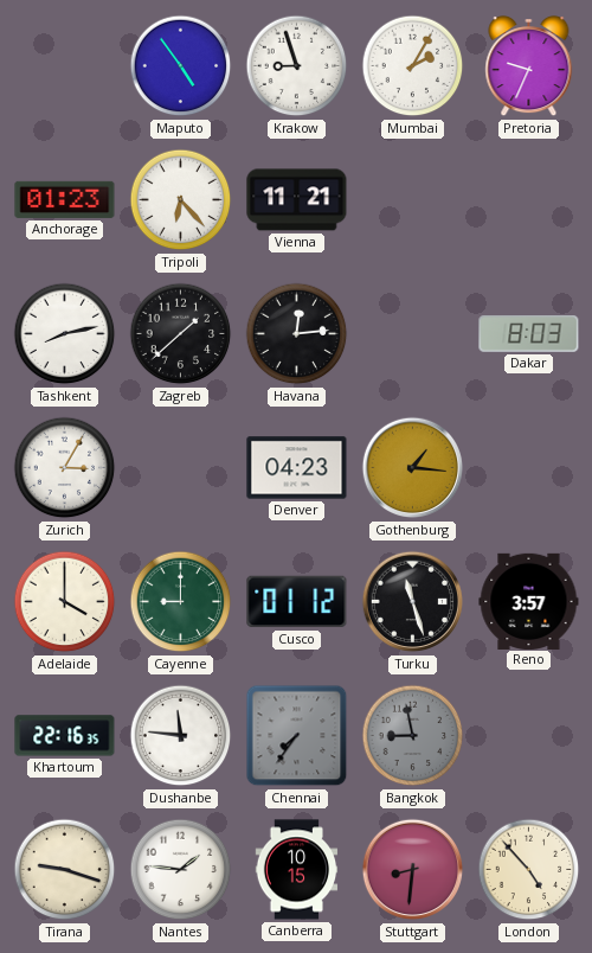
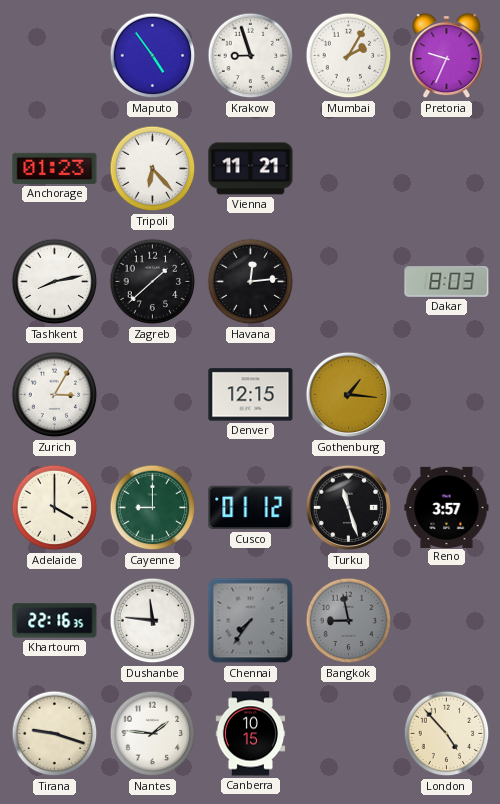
Denver: 04:23 -> 12:15
Stuttgart: 8:31 -> none
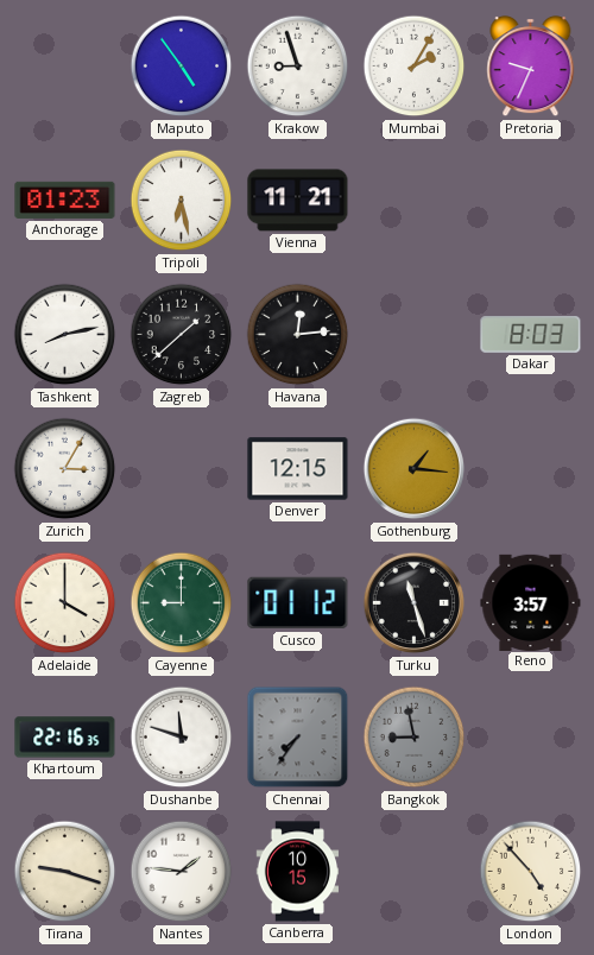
Tripoli: 6:23 -> 6:28
Dushanbe: 11:46 -> 11:48
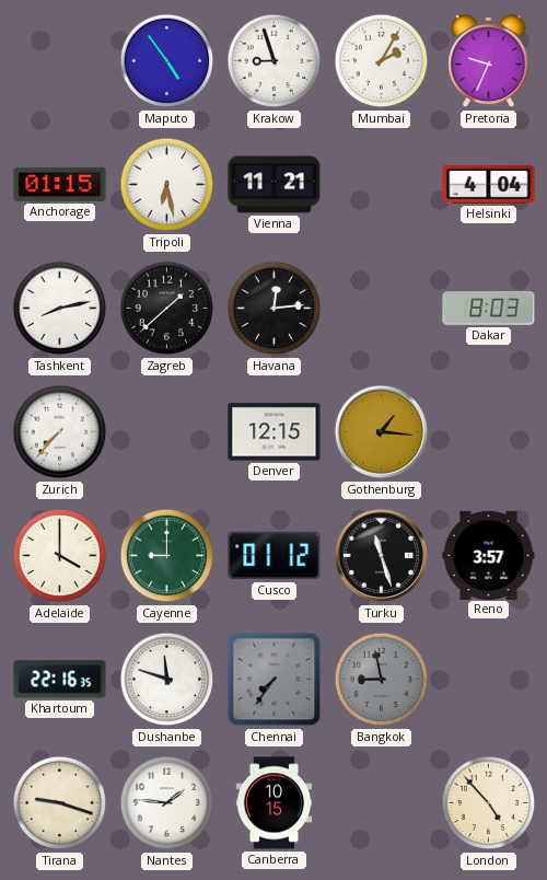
Anchorage: 01:23 -> 01:15
Helsinki: none -> 4:04
Zurich: 3:05 -> 7:37
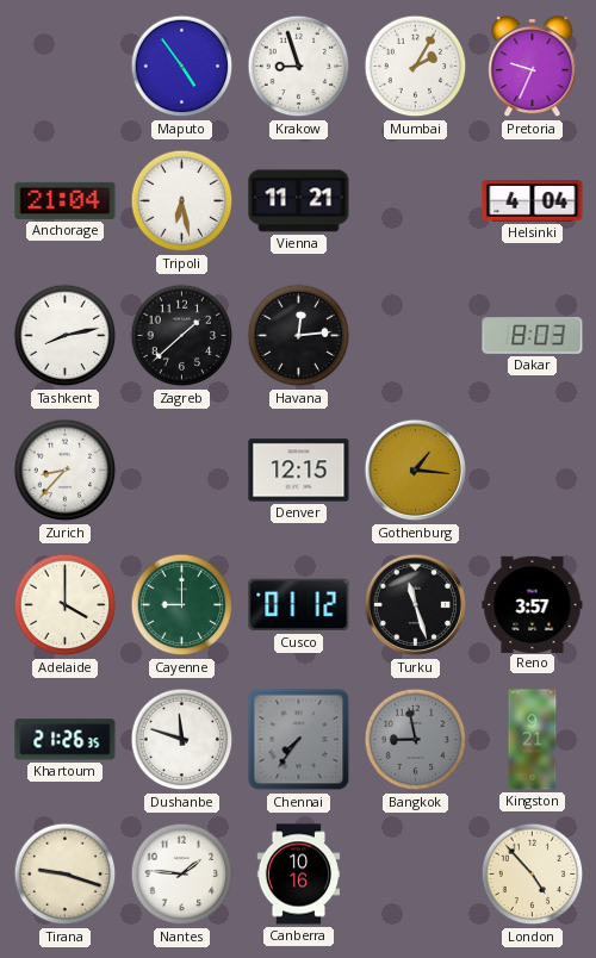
Anchorage: 01:15 -> 21:04
Zurich: 7:37 -> 8:37
Khartoum: 22:16 -> 21:26
Kingston: none -> 9:21
Canberra: 10:15 -> 10:16
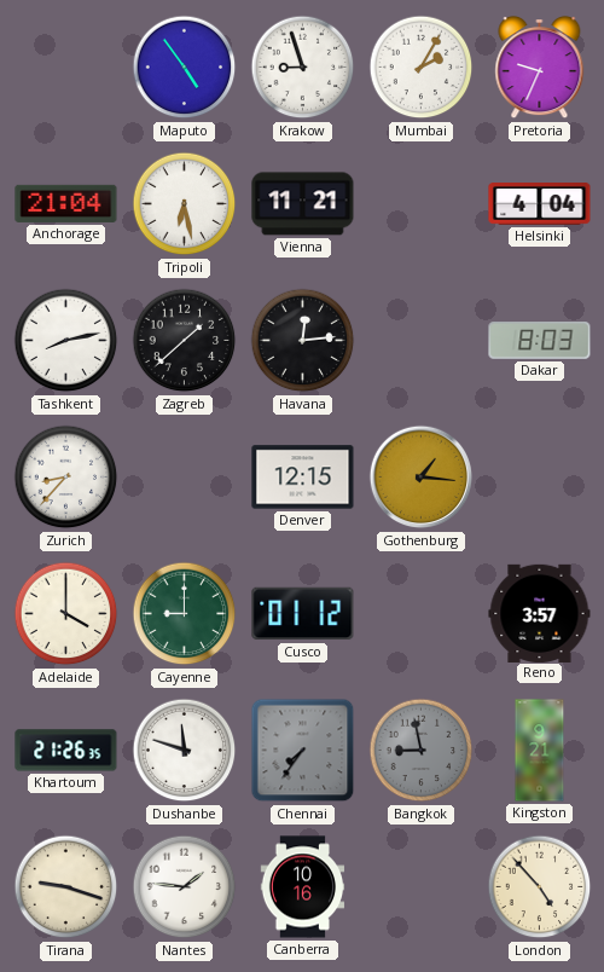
Turku: 11:27 -> none
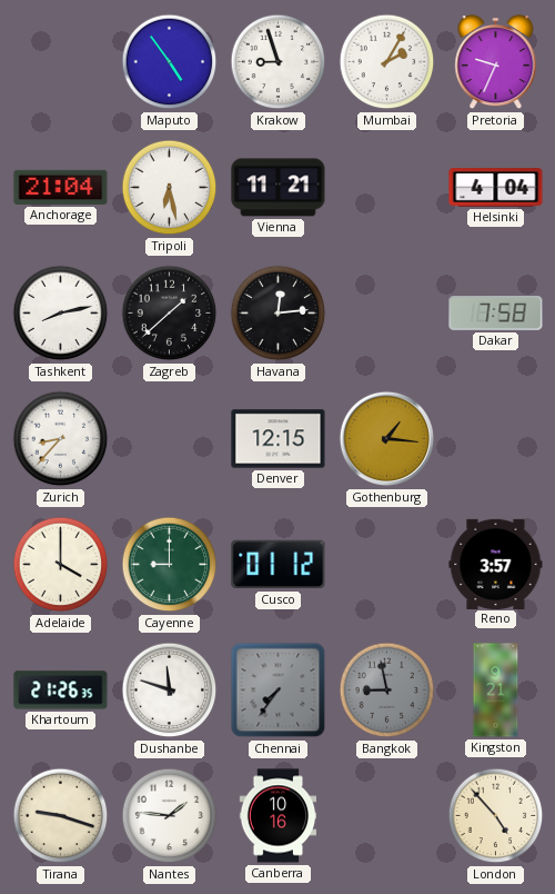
Dakar: 8:03 -> 7:58
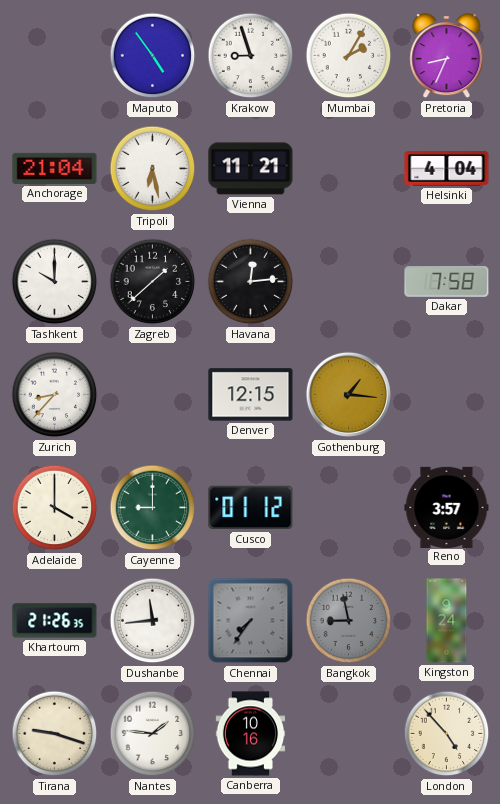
Pretoria: 9:34 -> 8:34
Tashkent: 8:13 -> 10:00
Dushanbe: 11:48 -> 11:44
Kingston: 9:21 -> 9:24
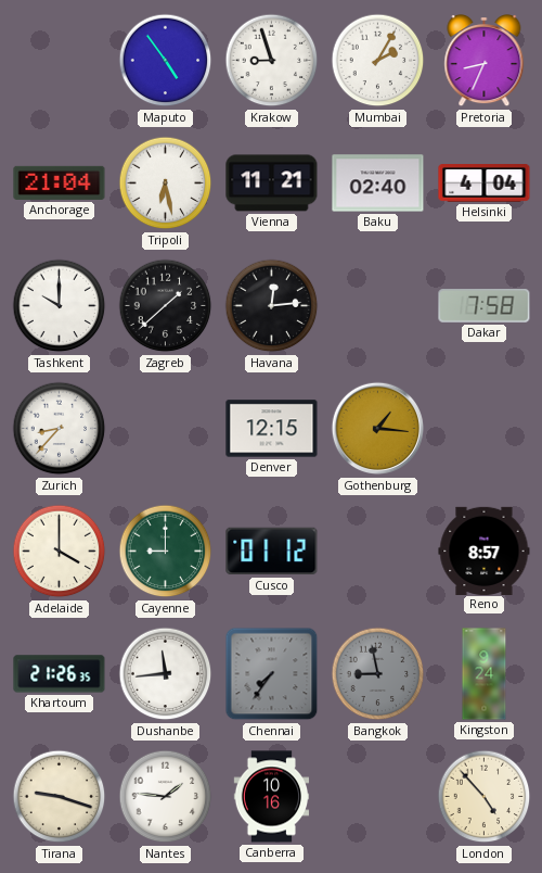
Baku: none -> 02:40
Reno: 3:57 -> 8:57
